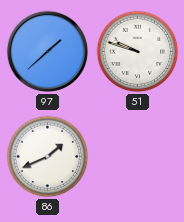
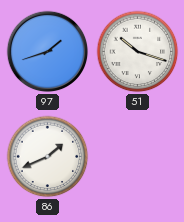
97: 1:38 -> 1:42
51: 9:48 -> 10:18
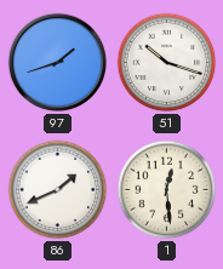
1: none -> 12:29
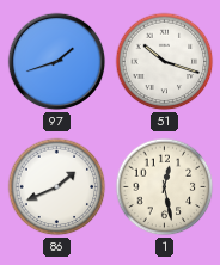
1: 12:29 -> 12:28
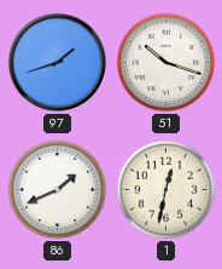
1: 12:28 -> 12:32
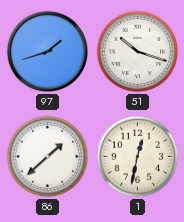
86: 1:41 -> 1:38
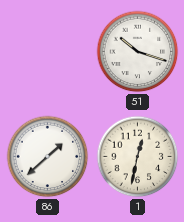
97: 1:42 -> none
